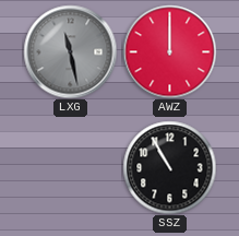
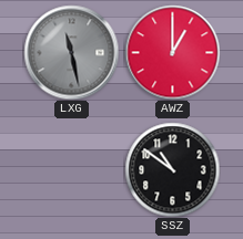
AWZ: 12:00 -> 1:00
SSZ: 10:55 -> 10:51
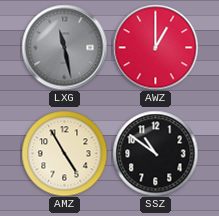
AMZ: none -> 4:55
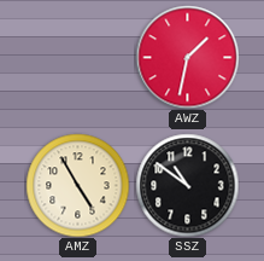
LXG: 11:28 -> none
AWZ: 1:00 -> 1:32
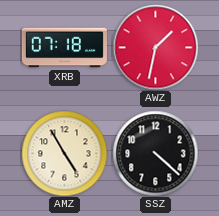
XRB: none -> 07:18
SSZ: 10:51 -> 4:22
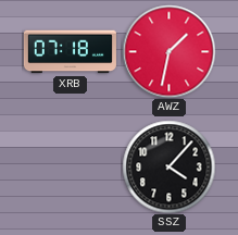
AMZ: 4:55 -> none
SSZ: 4:22 -> 4:07
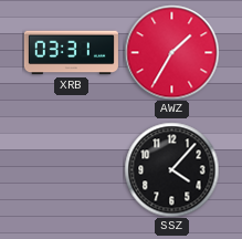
XRB: 07:18 -> 03:31
AWZ: 1:32 -> 1:35
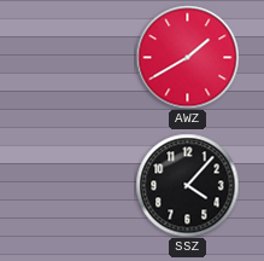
XRB: 03:31 -> none
AWZ: 1:35 -> 1:40
